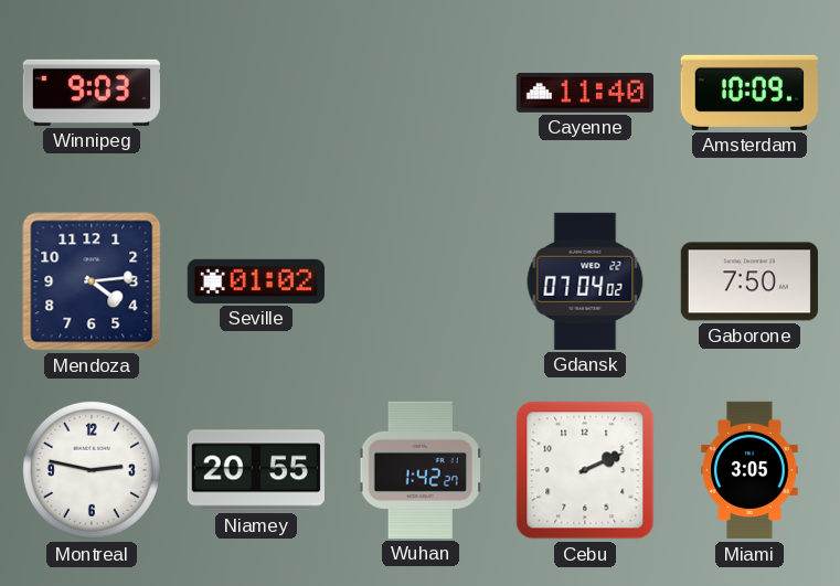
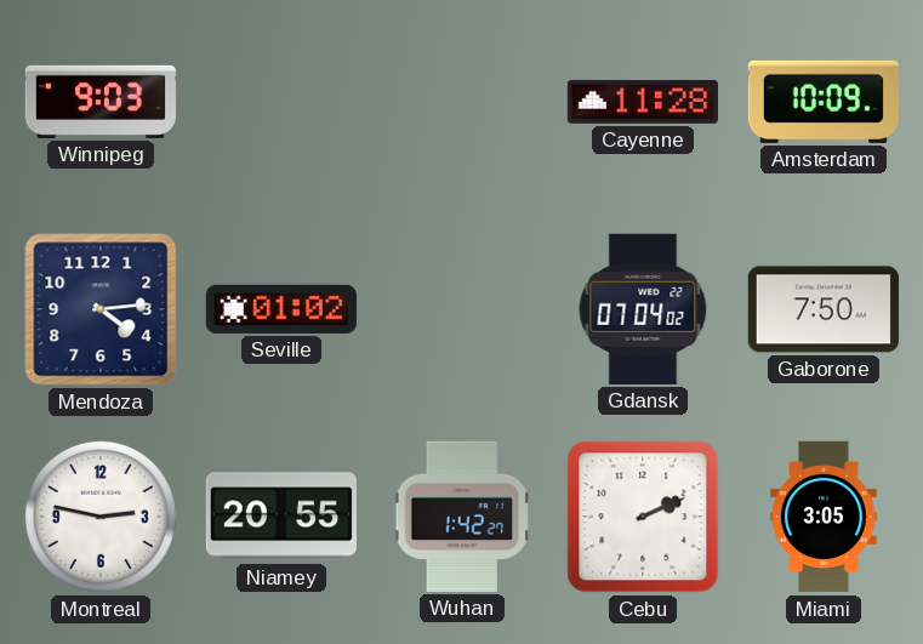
Cayenne: 11:40 -> 11:28
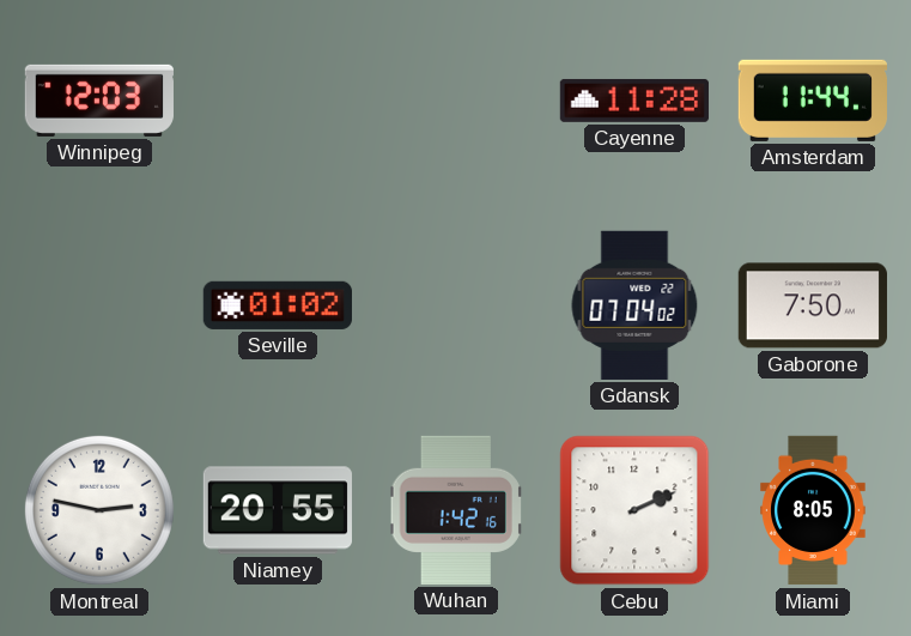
Winnipeg: 9:03 -> 12:03
Amsterdam: 10:09 -> 11:44
Mendoza: 4:14 -> none
Wuhan: 1:42:27 -> 1:42:16
Miami: 3:05 -> 8:05
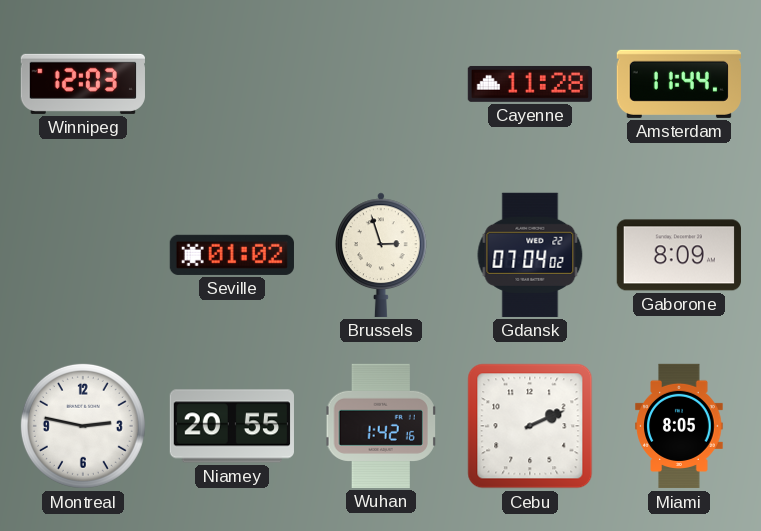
Brussels: none -> 2:57
Gaborone: 7:50 -> 8:09
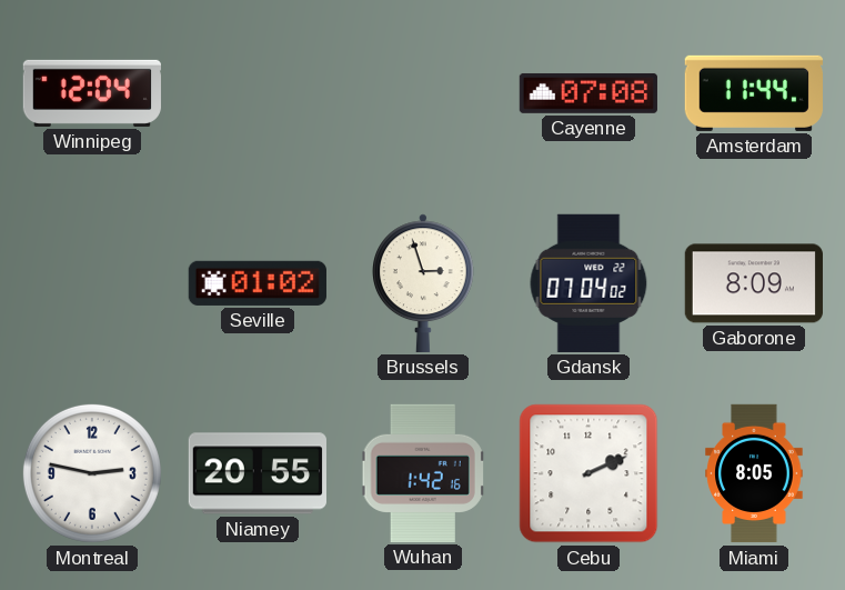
Winnipeg: 12:03 -> 12:04
Cayenne: 11:28 -> 07:08
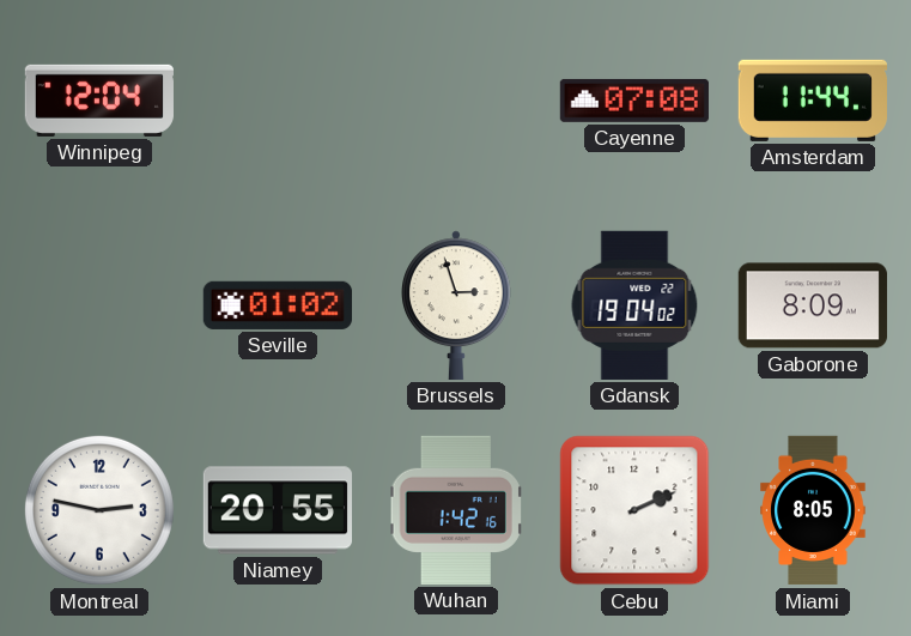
Gdansk: 07:04 -> 19:04
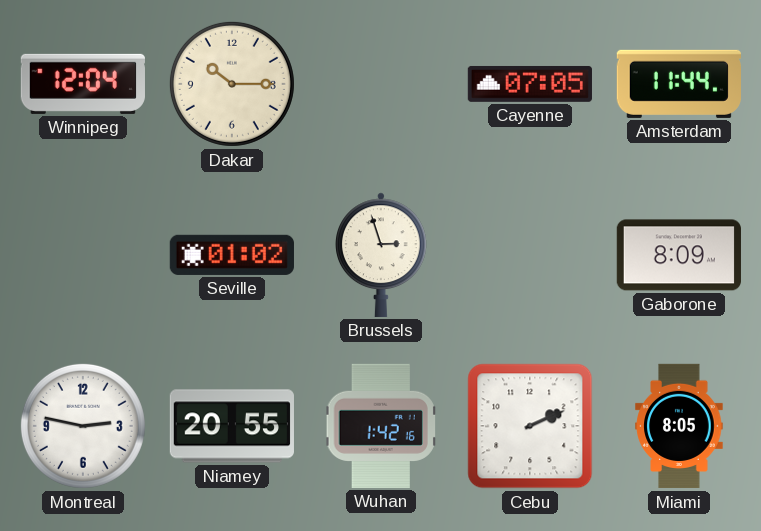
Dakar: none -> 10:15
Cayenne: 07:08 -> 07:05
Gdansk: 19:04 -> none
